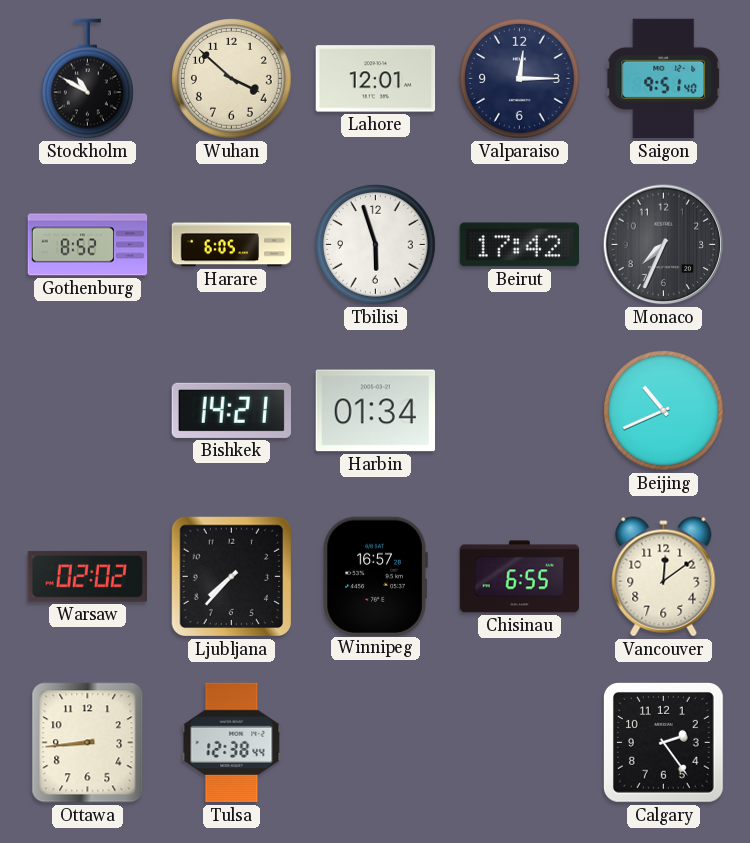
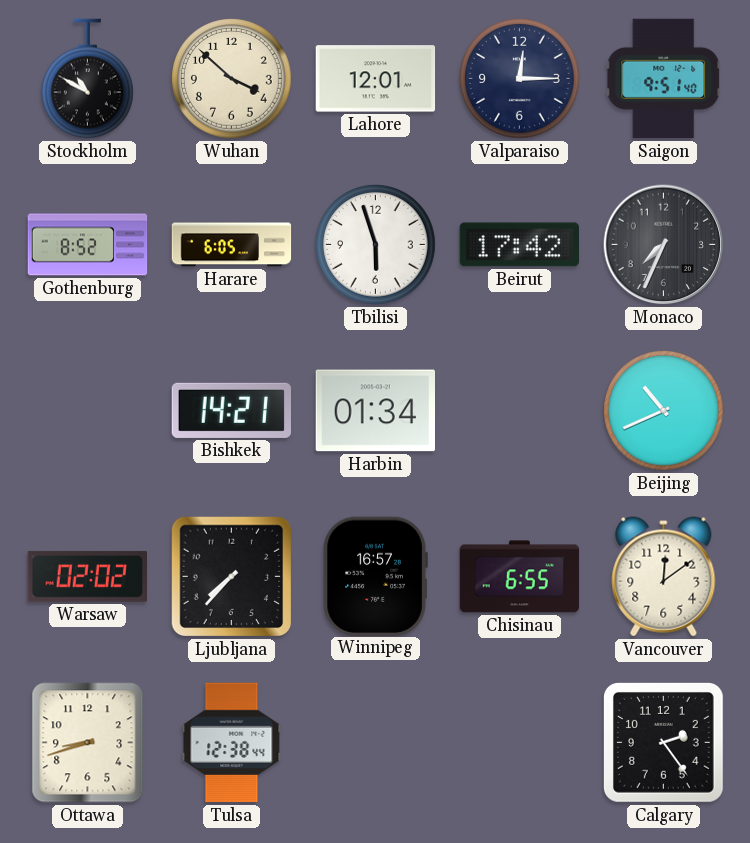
Ottawa: 8:44 -> 8:42
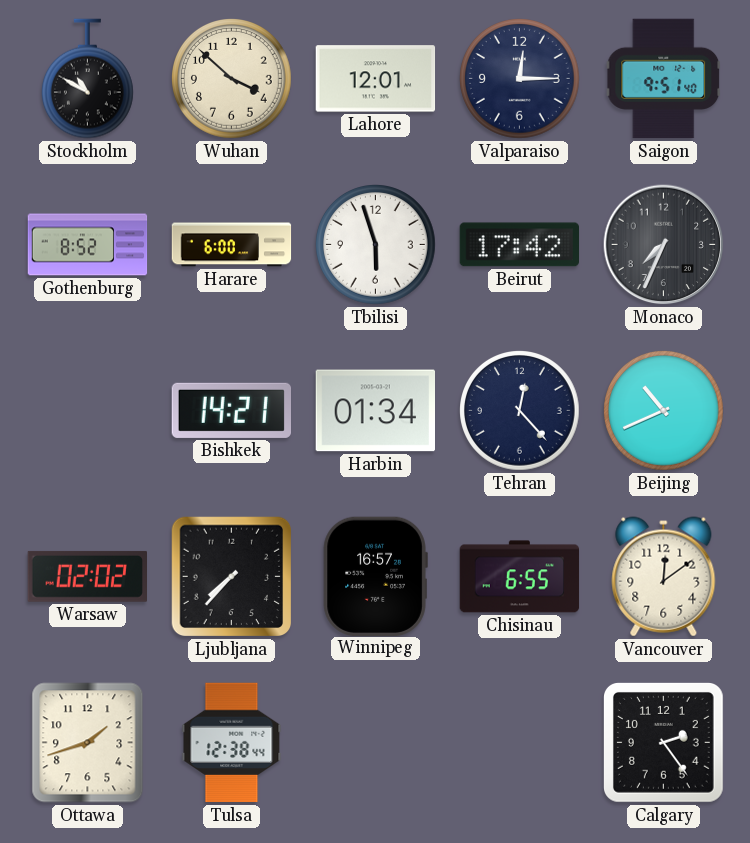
Harare: 6:05 -> 6:00
Tehran: none -> 12:23
Ottawa: 8:42 -> 1:42
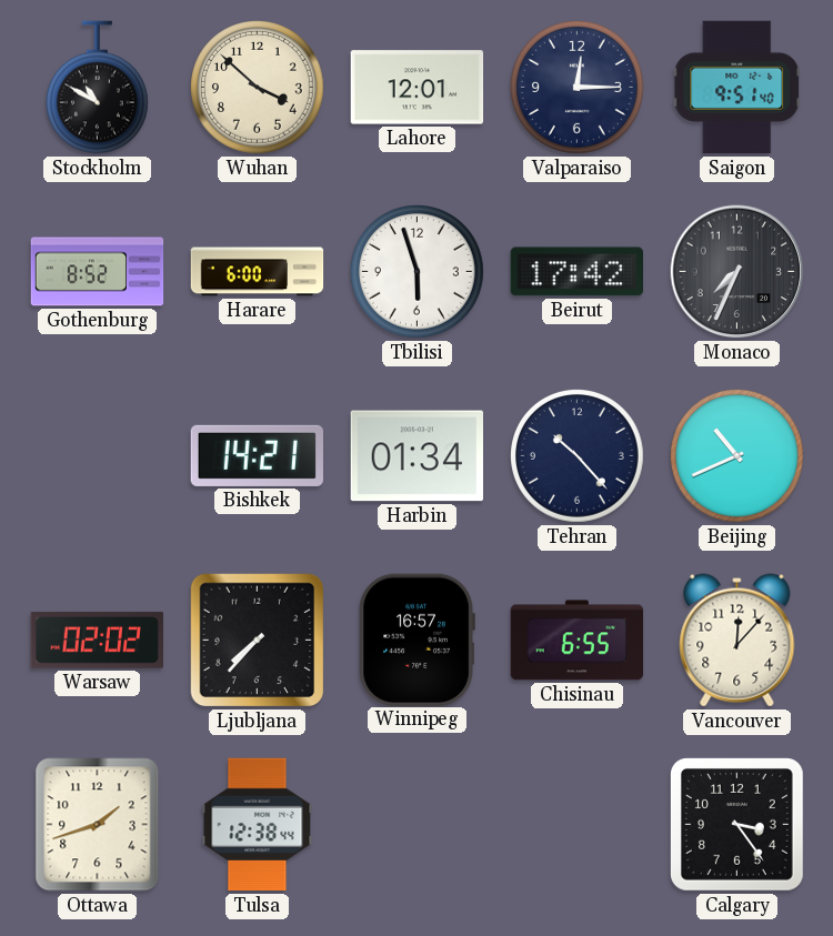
Tehran: 12:23 -> 10:23
Vancouver: 12:09 -> 12:07
Calgary: 2:24 -> 3:24
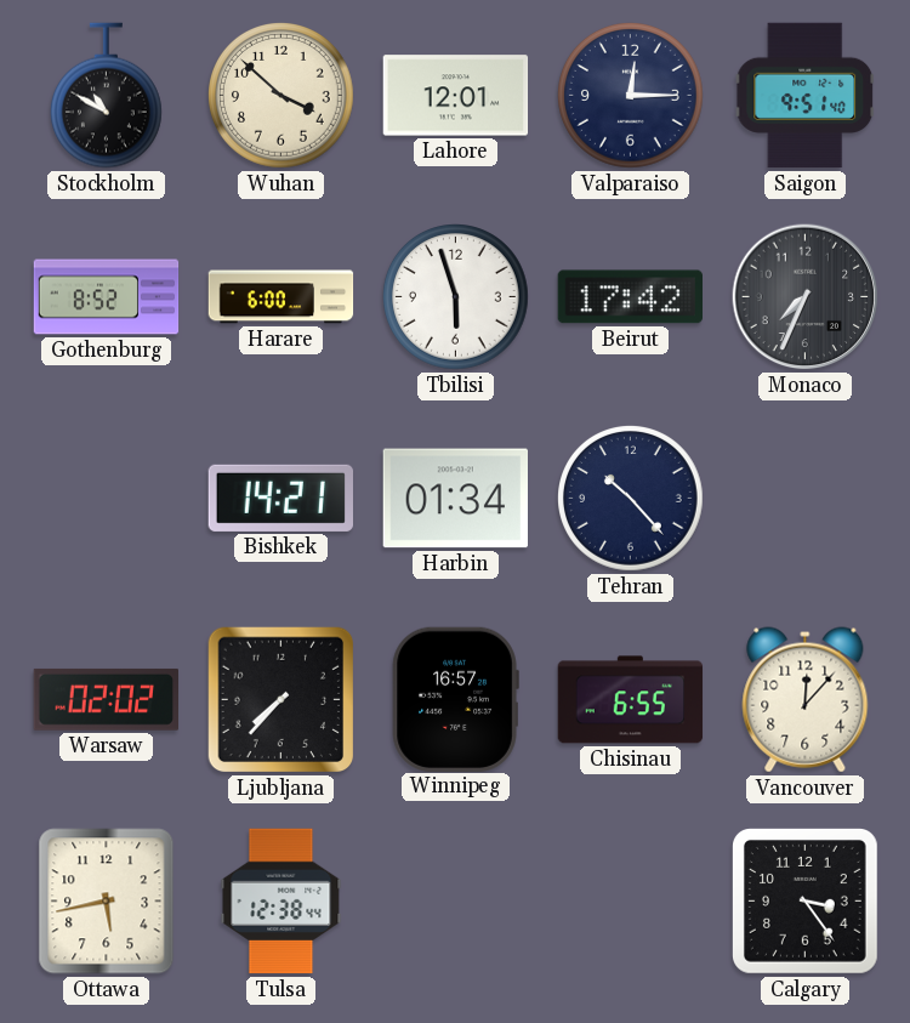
Beijing: 10:41 -> none
Ottawa: 1:42 -> 5:43
